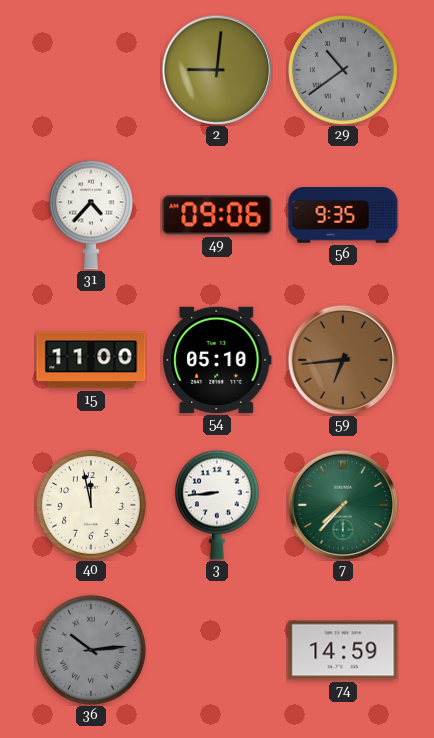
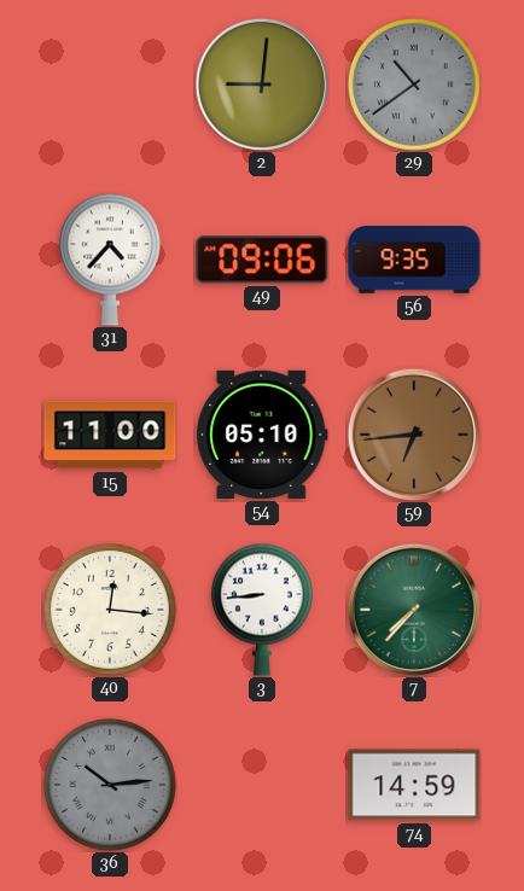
40: 11:58 -> 12:16
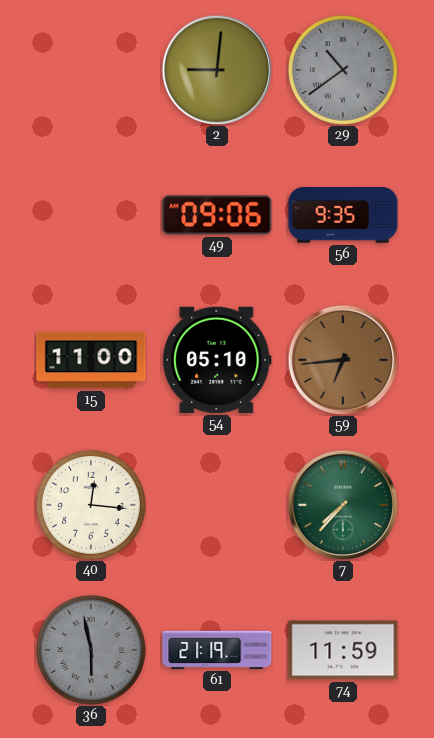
31: 4:37 -> none
3: 8:44 -> none
36: 10:14 -> 5:58
61: none -> 21:19
74: 14:59 -> 11:59
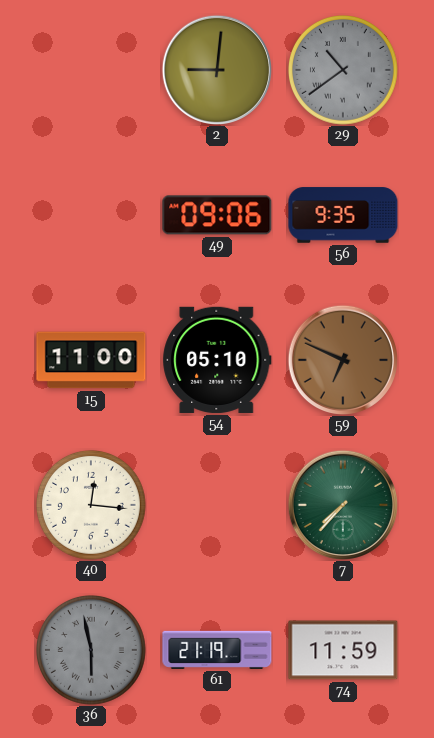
59: 6:44 -> 6:49
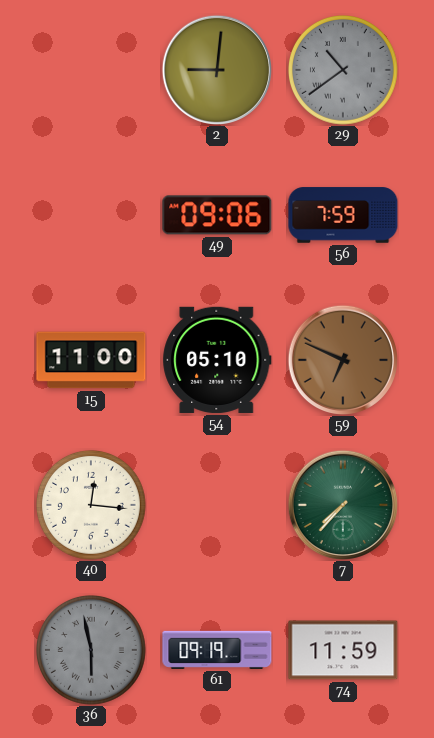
56: 9:35 -> 7:59
61: 21:19 -> 09:19
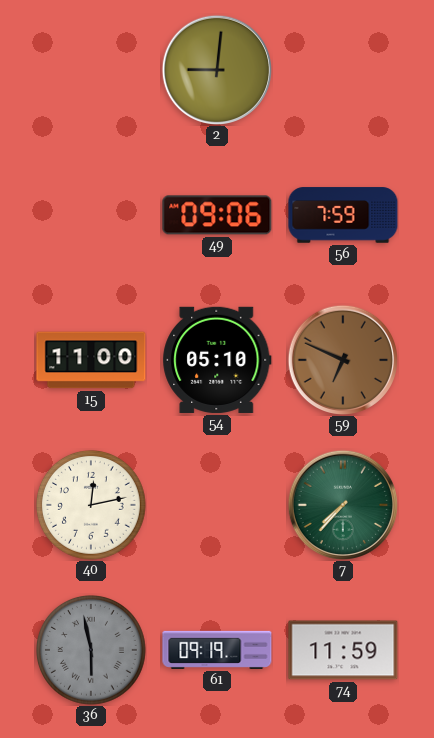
29: 10:39 -> none
40: 12:16 -> 12:13
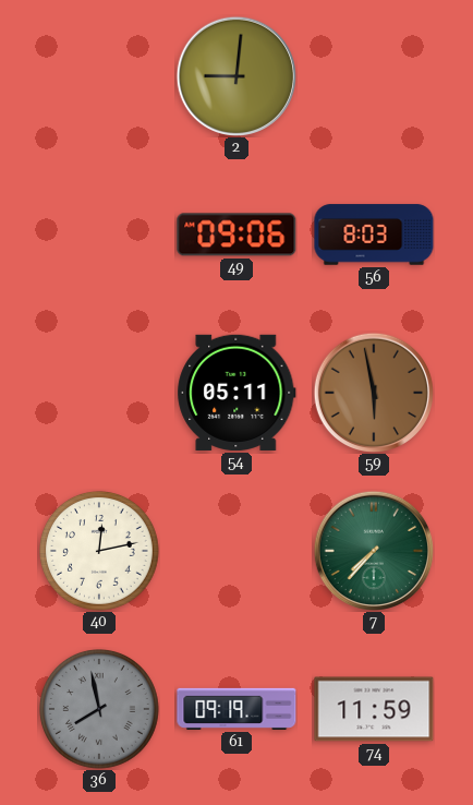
56: 7:59 -> 8:03
15: 11:00 -> none
54: 05:10 -> 05:11
59: 6:49 -> 5:58
36: 5:58 -> 7:58
